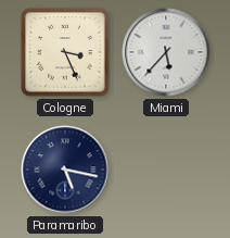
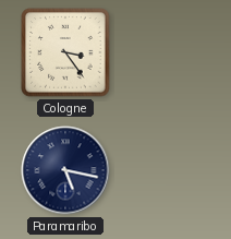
Cologne: 3:26 -> 3:24
Miami: 5:37 -> none
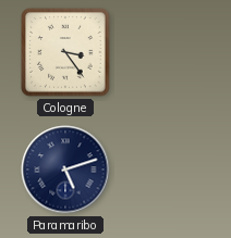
Paramaribo: 5:17 -> 5:12
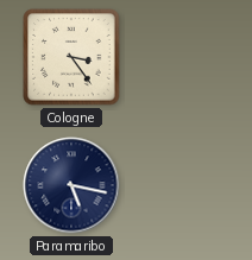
Paramaribo: 5:12 -> 5:17
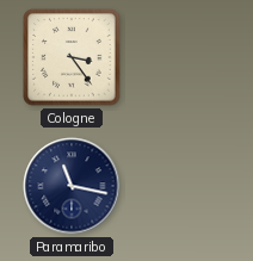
Paramaribo: 5:17 -> 11:17
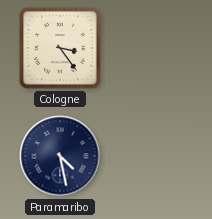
Paramaribo: 11:17 -> 4:28
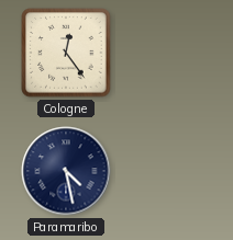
Cologne: 3:24 -> 12:24
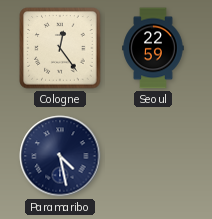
Seoul: none -> 22:59
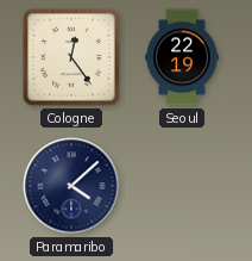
Seoul: 22:59 -> 22:19
Paramaribo: 4:28 -> 4:08
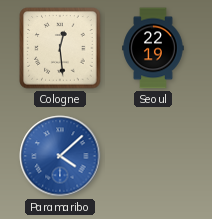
Cologne: 12:24 -> 12:29
Paramaribo dial: navy -> blue
